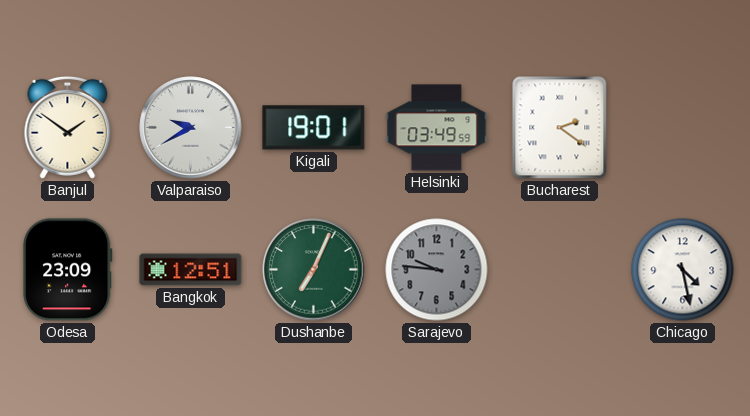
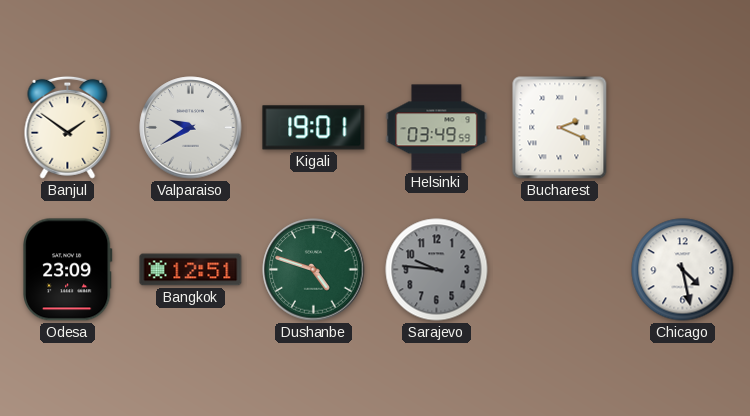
Bucharest: 2:21 -> 2:19
Dushanbe: 7:04 -> 4:48
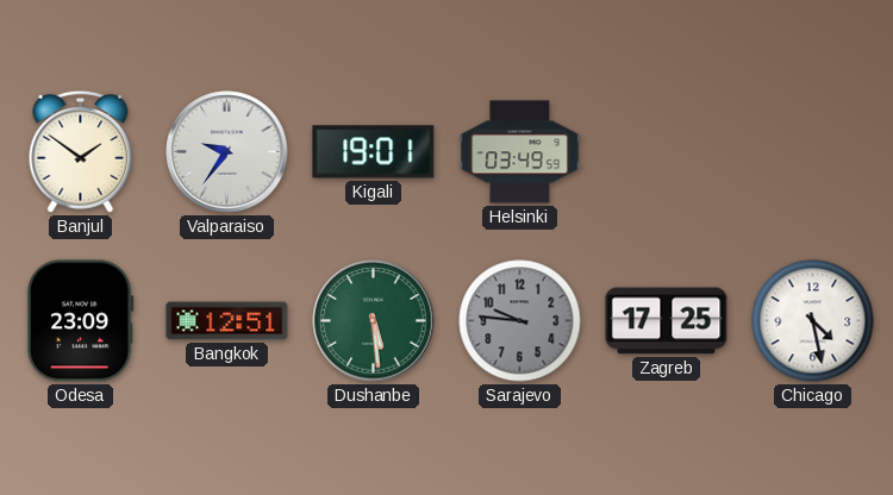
Valparaiso: 9:40 -> 9:36
Bucharest: 2:19 -> none
Dushanbe: 4:48 -> 5:29
Zagreb: none -> 17:25
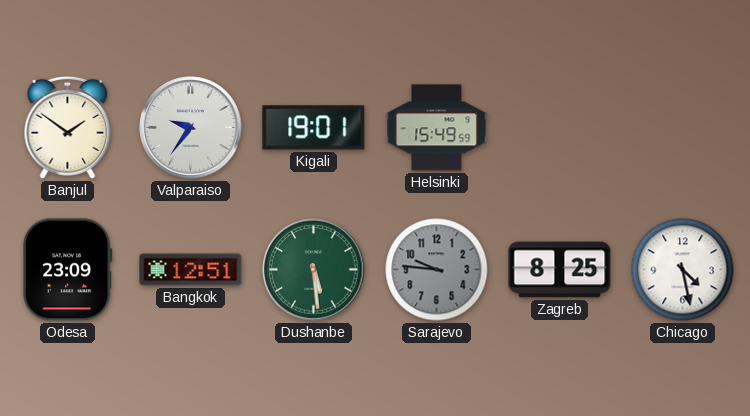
Helsinki: 03:49 -> 15:49
Zagreb: 17:25 -> 8:25
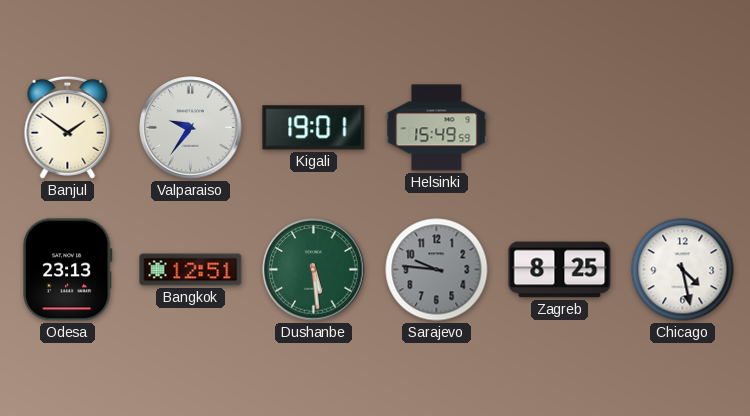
Odesa: 23:09 -> 23:13
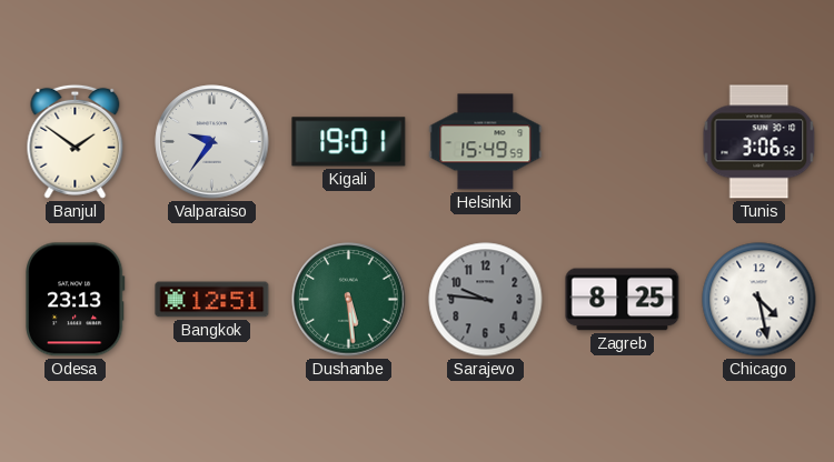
Tunis: none -> 3:06
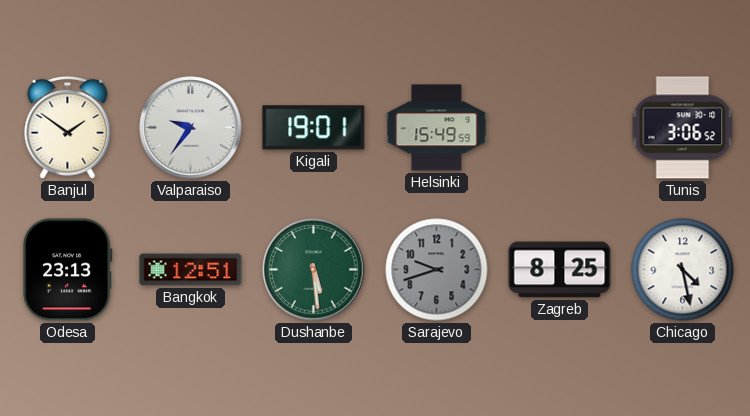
Sarajevo: 9:46 -> 9:42
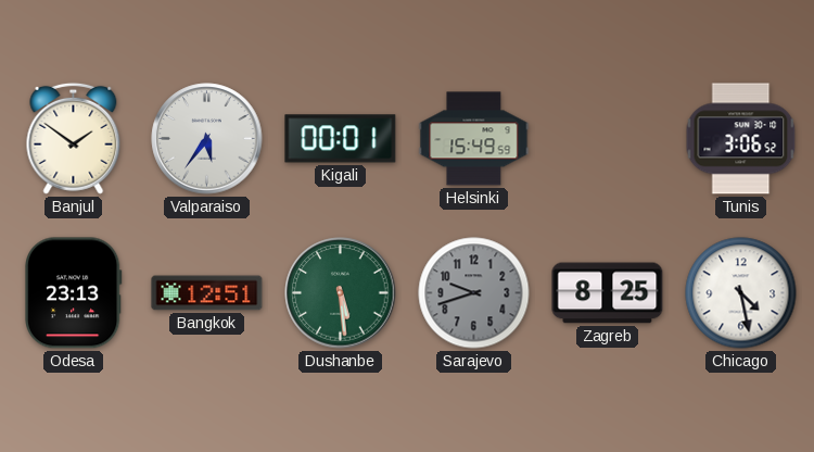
Valparaiso: 9:36 -> 5:36
Kigali: 19:01 -> 00:01
